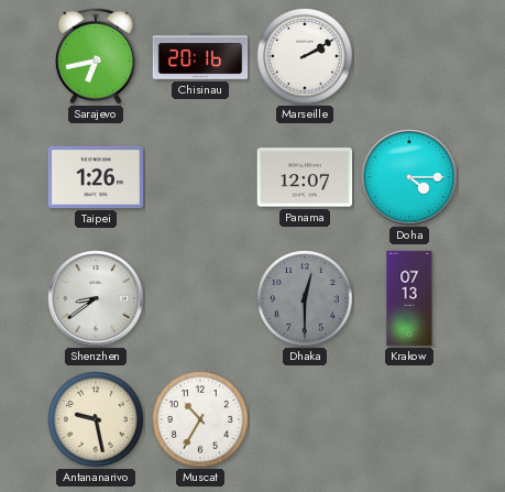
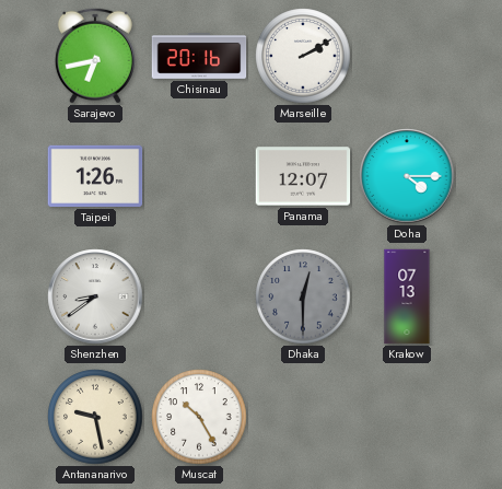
Muscat: 10:35 -> 10:25
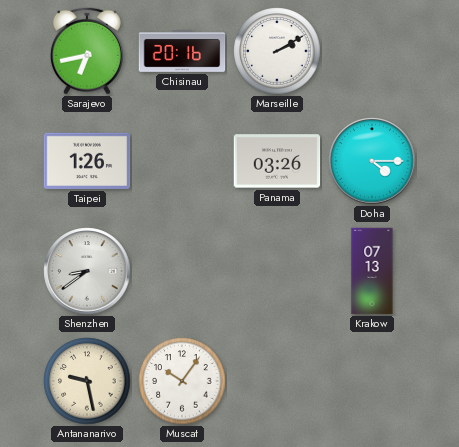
Panama: 12:07 -> 03:26
Dhaka: 12:30 -> none
Muscat: 10:25 -> 10:06
